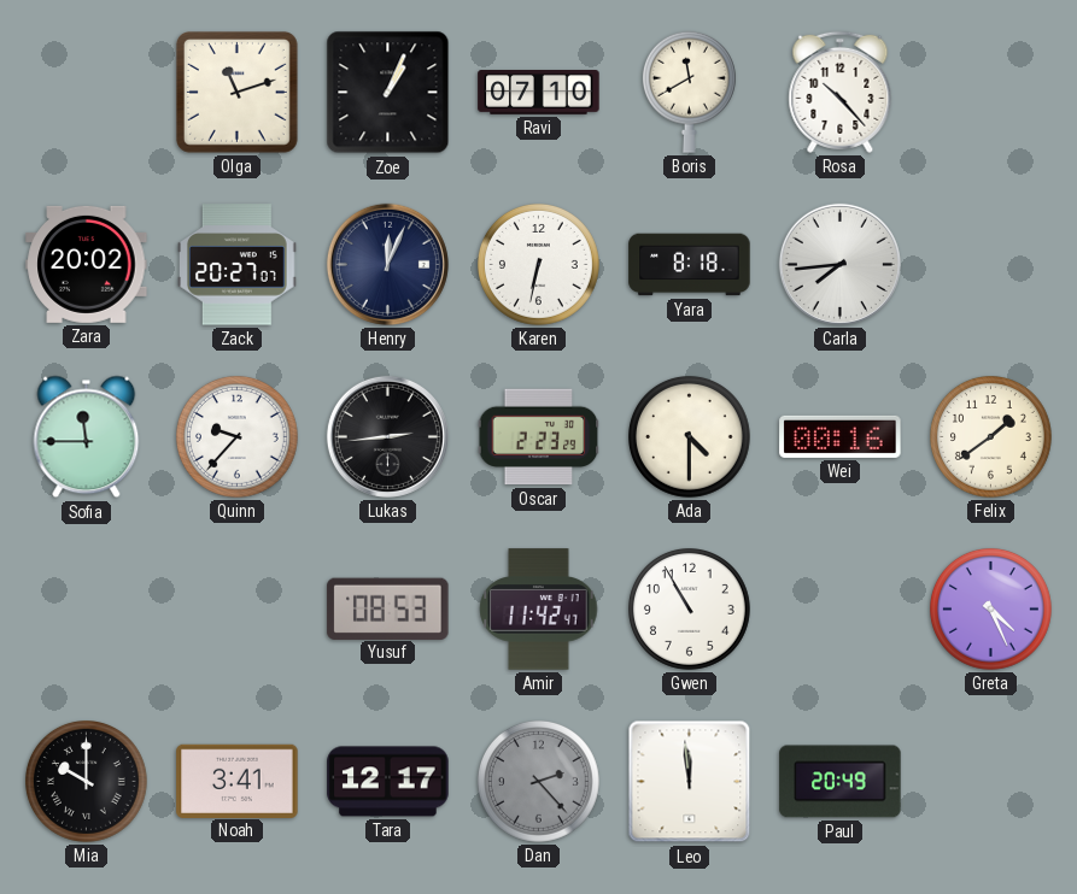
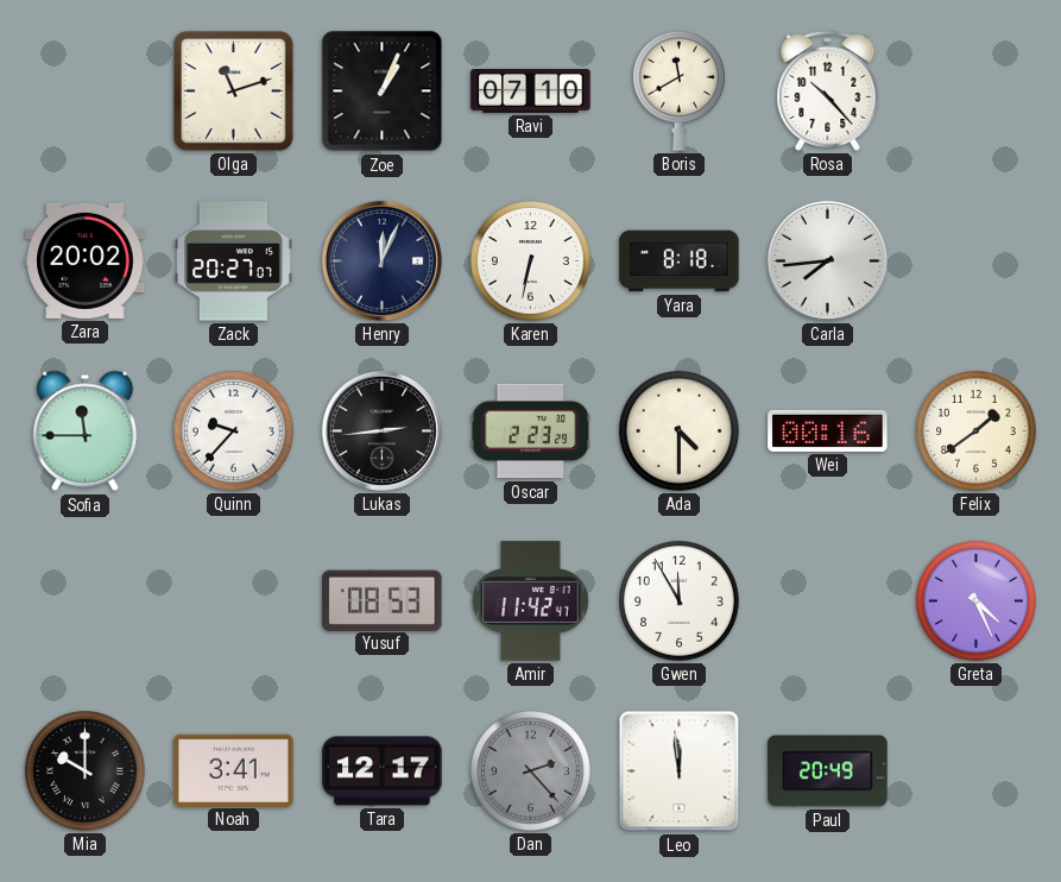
Gwen: 10:55 -> 11:55
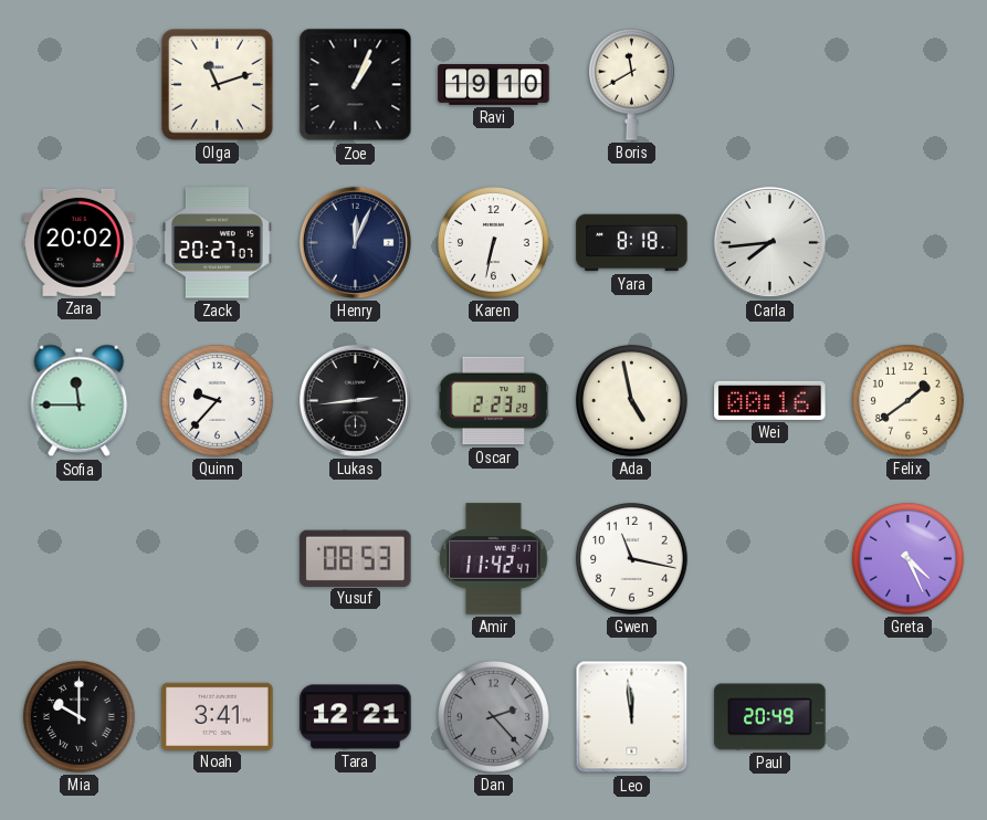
Ravi: 07:10 -> 19:10
Rosa: 10:23 -> none
Ada: 4:30 -> 4:58
Gwen: 11:55 -> 11:17
Tara: 12:17 -> 12:21
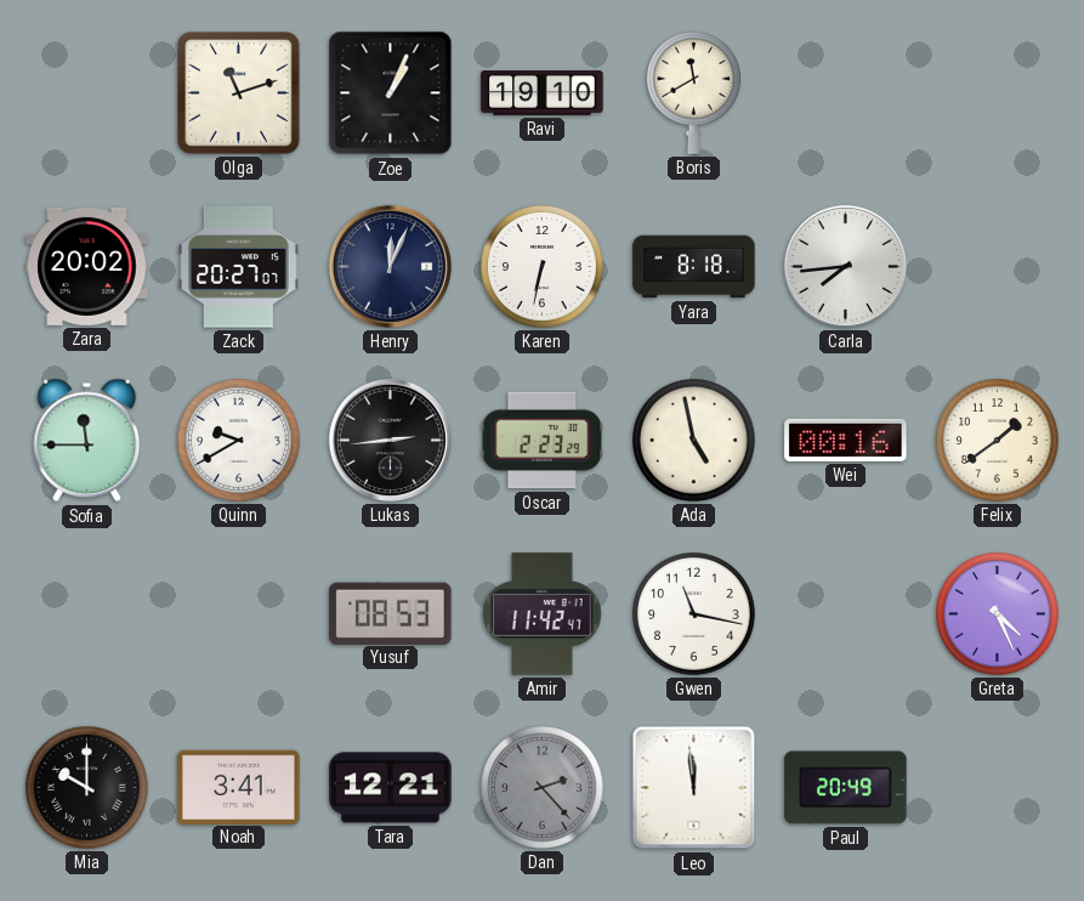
Quinn: 9:37 -> 9:40
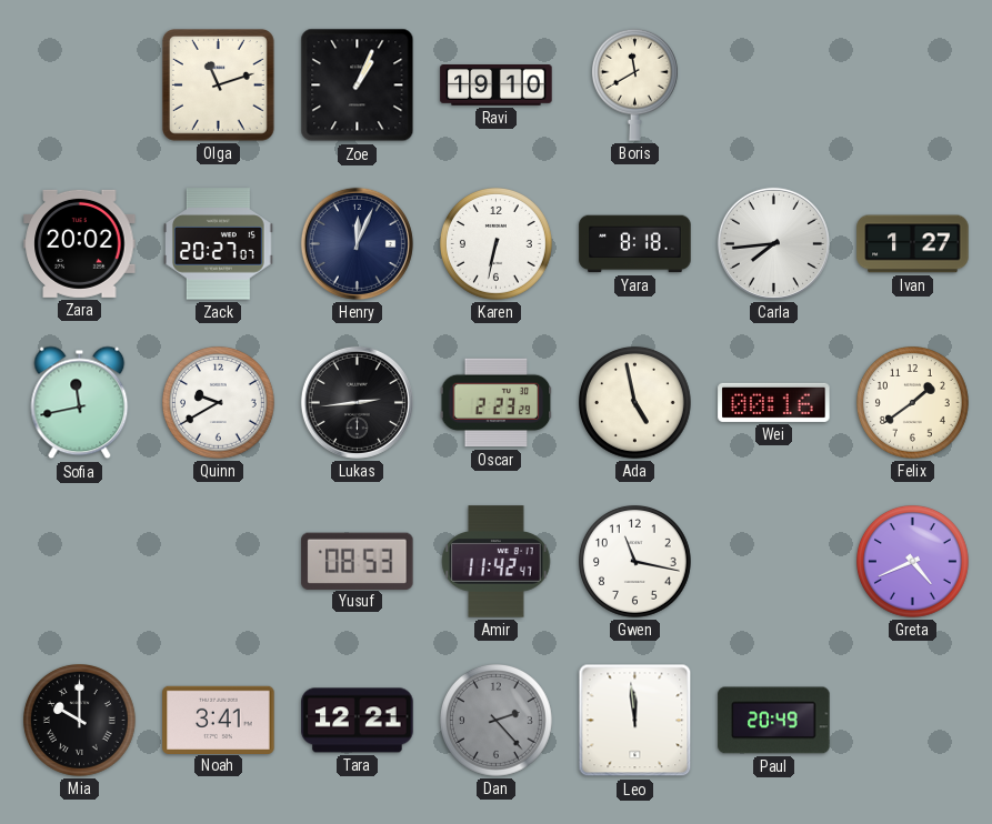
Ivan: none -> 1:27
Sofia: 11:45 -> 11:43
Greta: 4:26 -> 4:41
